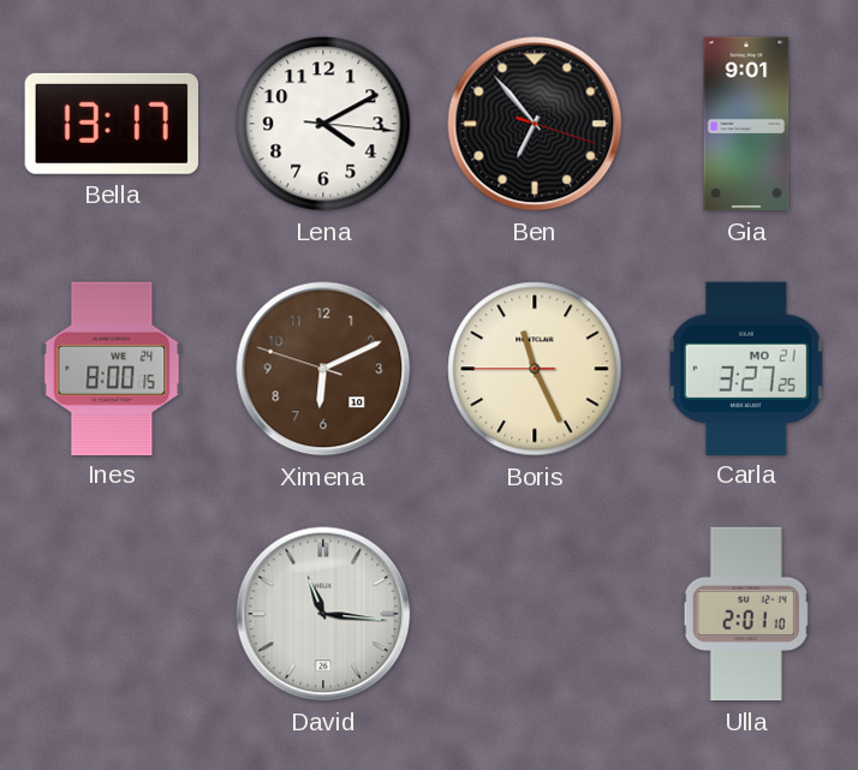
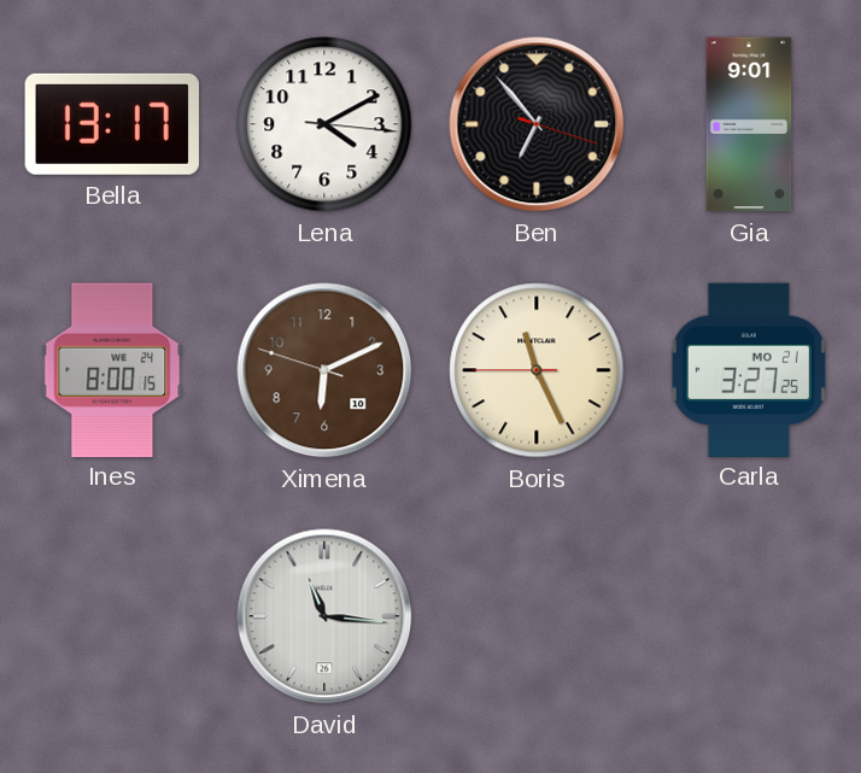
Ulla: 2:01 -> none
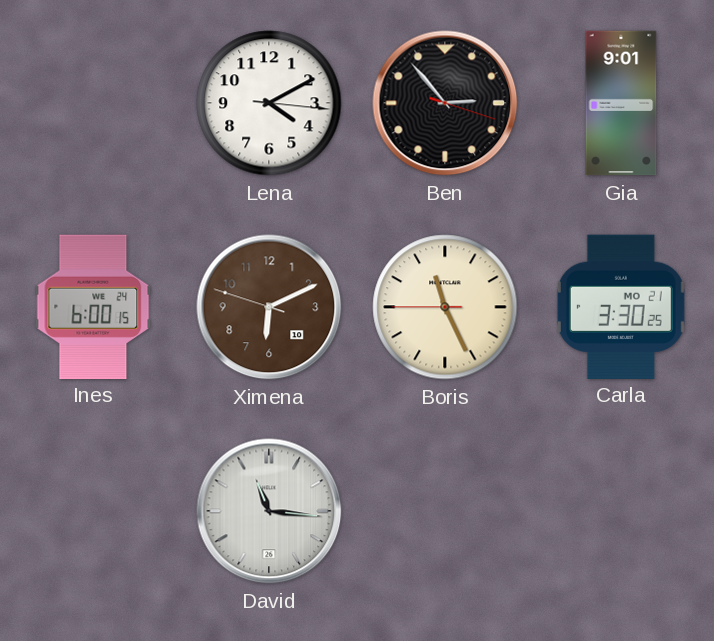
Bella: 13:17 -> none
Ben: 6:53 -> 2:53
Ines: 8:00 -> 6:00
Carla: 3:27 -> 3:30
